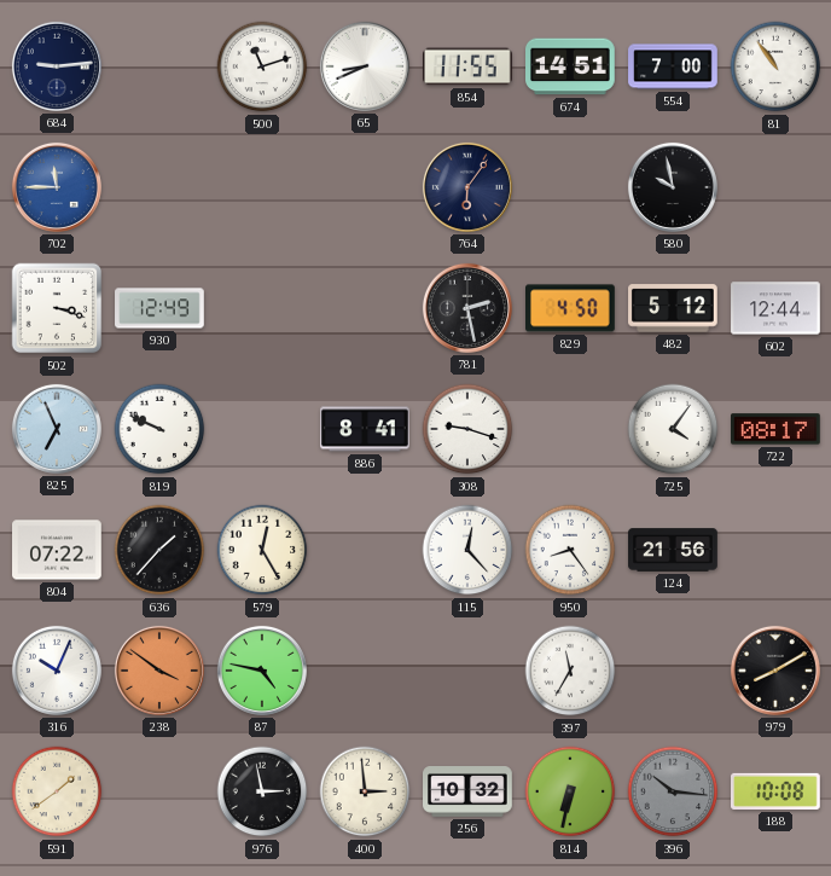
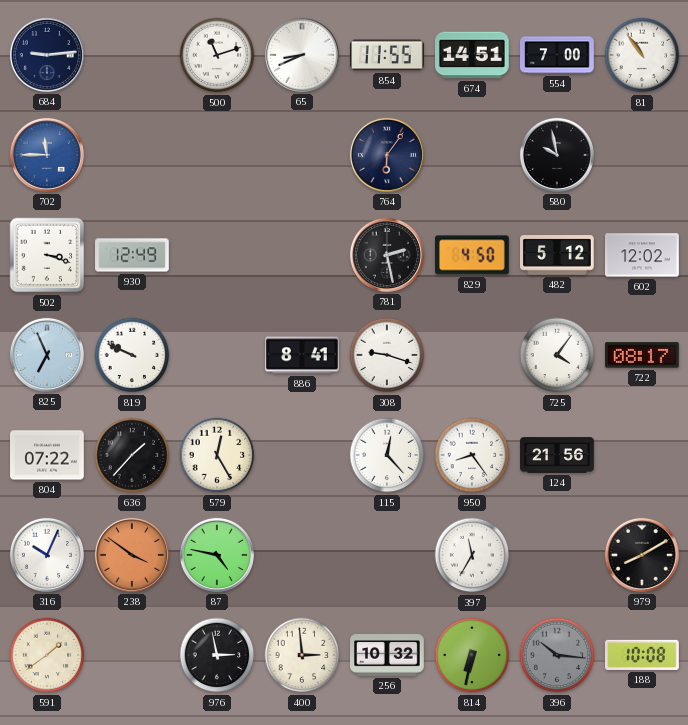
602: 12:44 -> 12:02
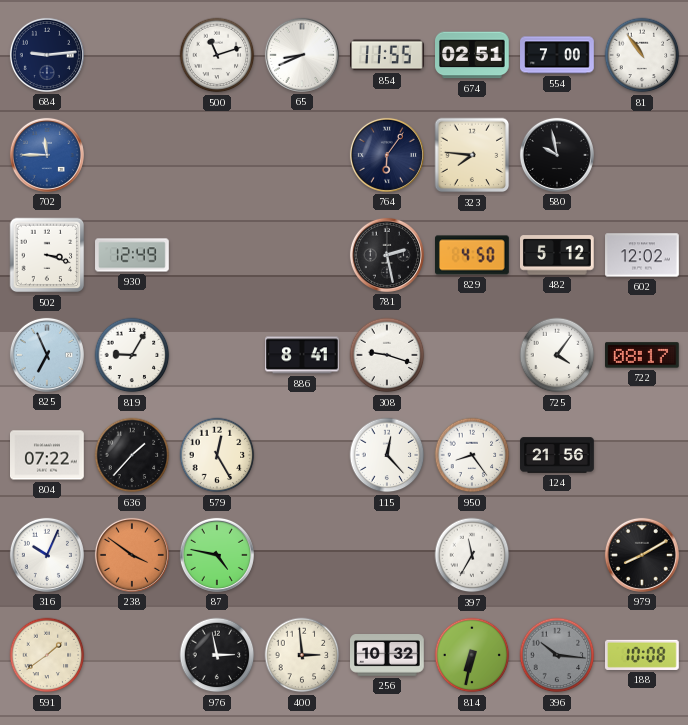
674: 14:51 -> 02:51
323: none -> 7:46
819: 9:49 -> 9:05
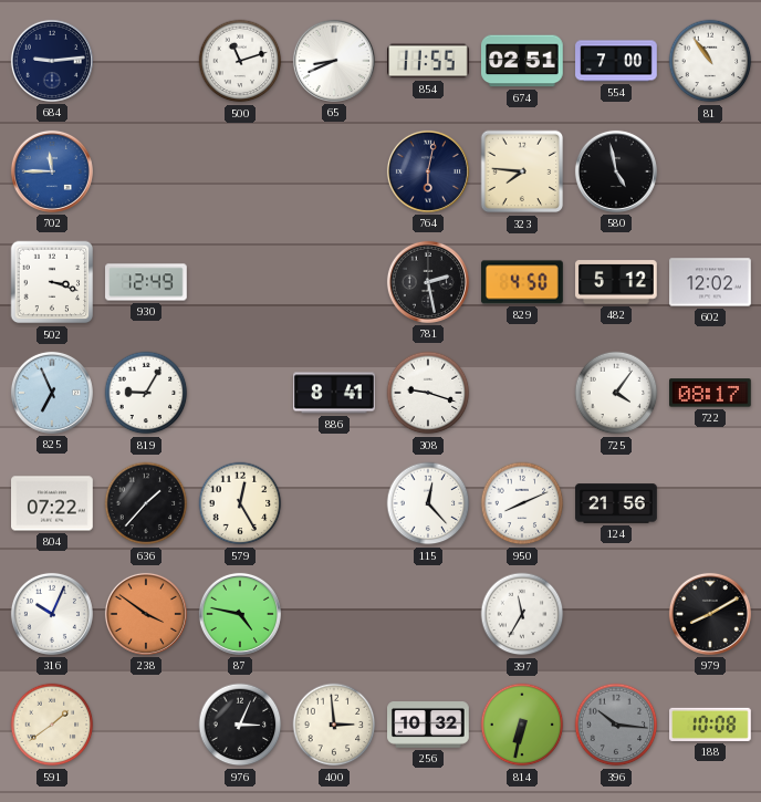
764: 6:06 -> 6:02
580: 9:58 -> 4:58
950: 8:24 -> 8:11
976: 2:58 -> 3:04
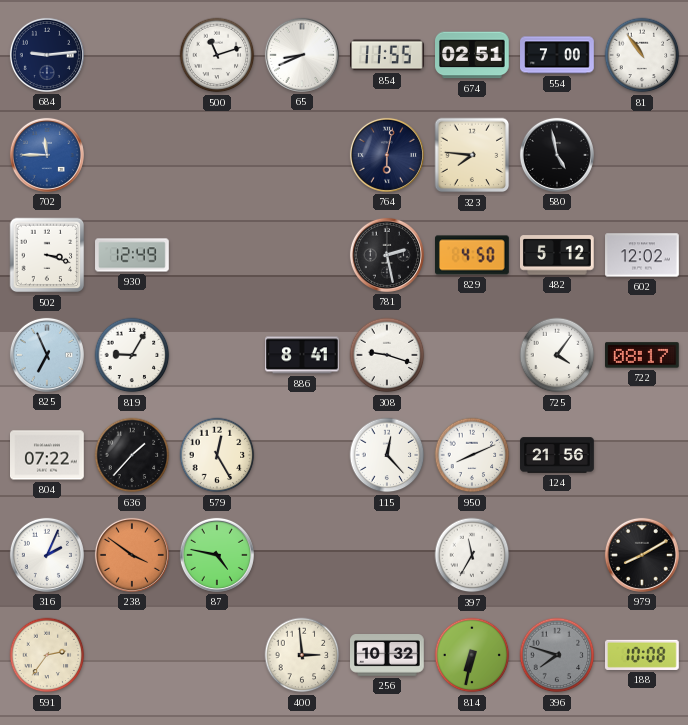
316: 10:04 -> 2:04
591: 1:39 -> 2:36
976: 3:04 -> none
396: 10:16 -> 7:48
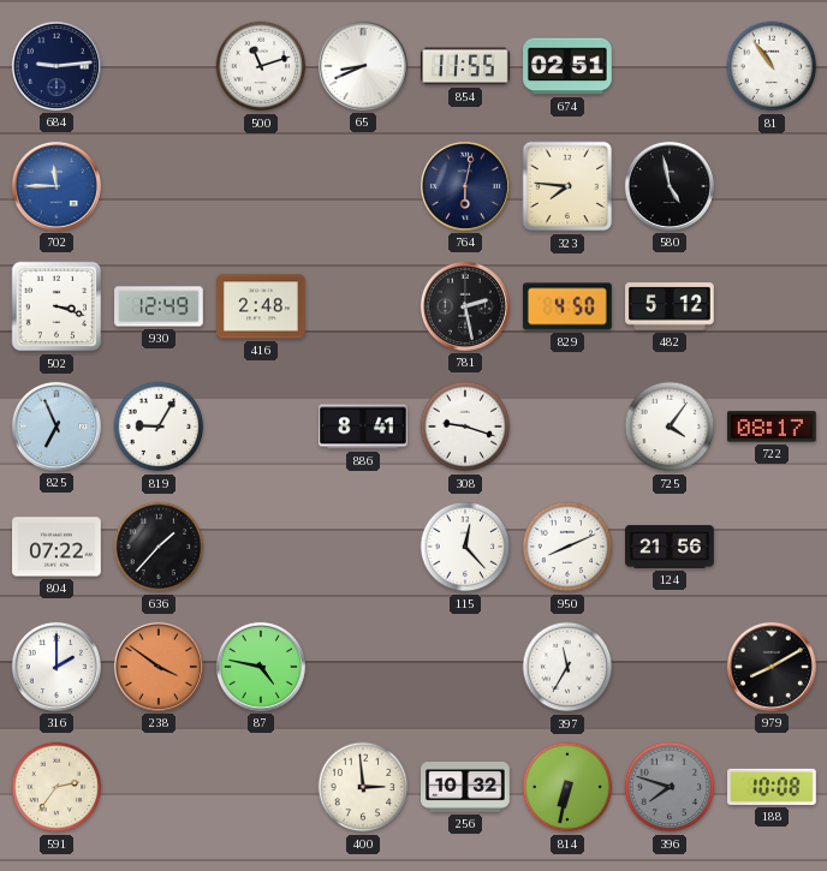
554: 7:00 -> none
416: none -> 2:48
602: 12:02 -> none
579: 12:25 -> none
316: 2:04 -> 2:00
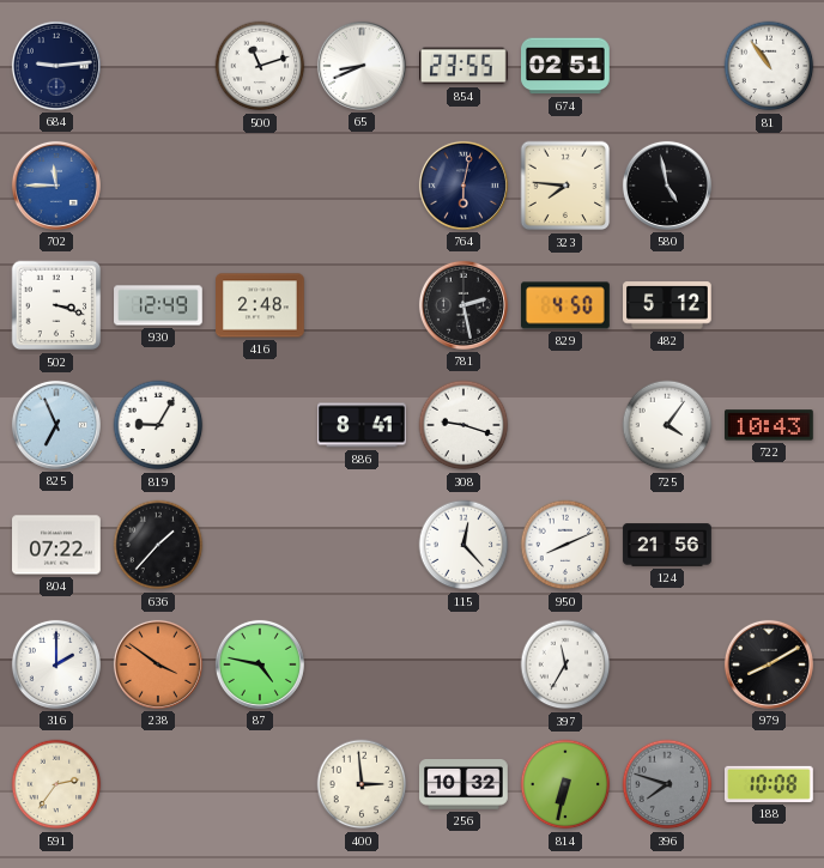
854: 11:55 -> 23:55
722: 08:17 -> 10:43
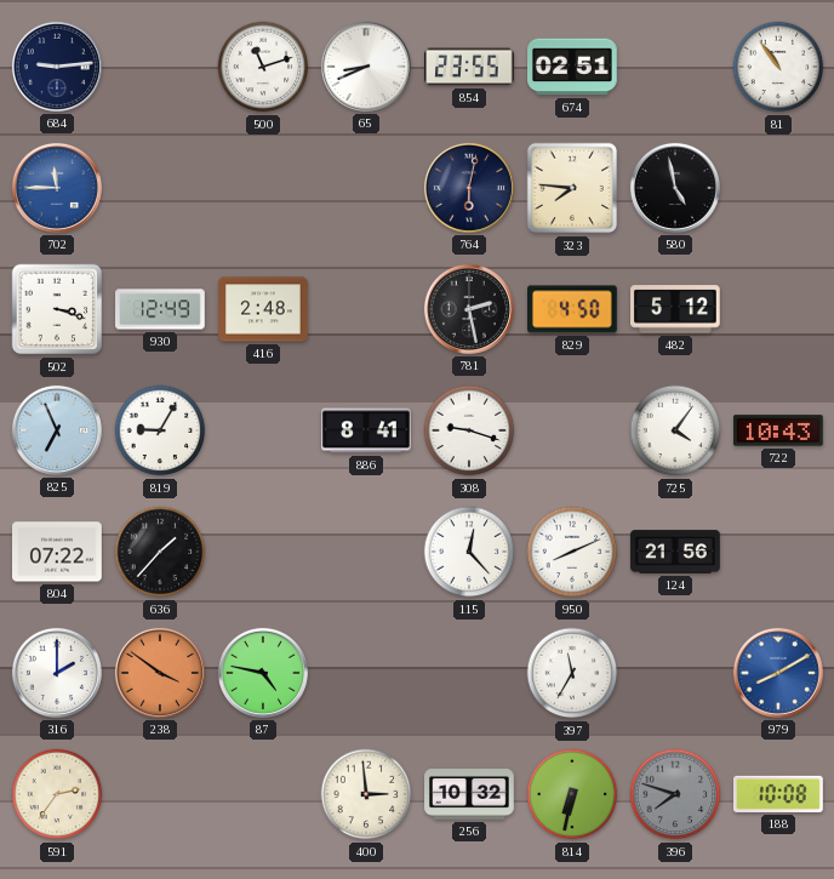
979 dial: black -> blue
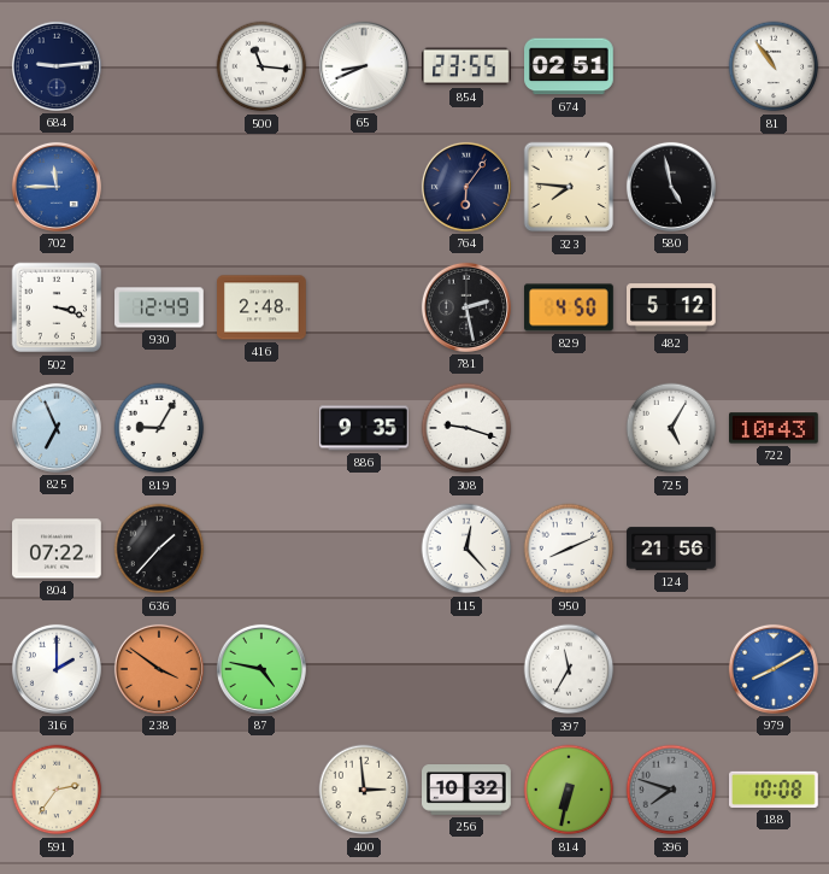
500: 11:12 -> 11:16
764: 6:02 -> 6:06
886: 8:41 -> 9:35
725: 4:06 -> 5:05
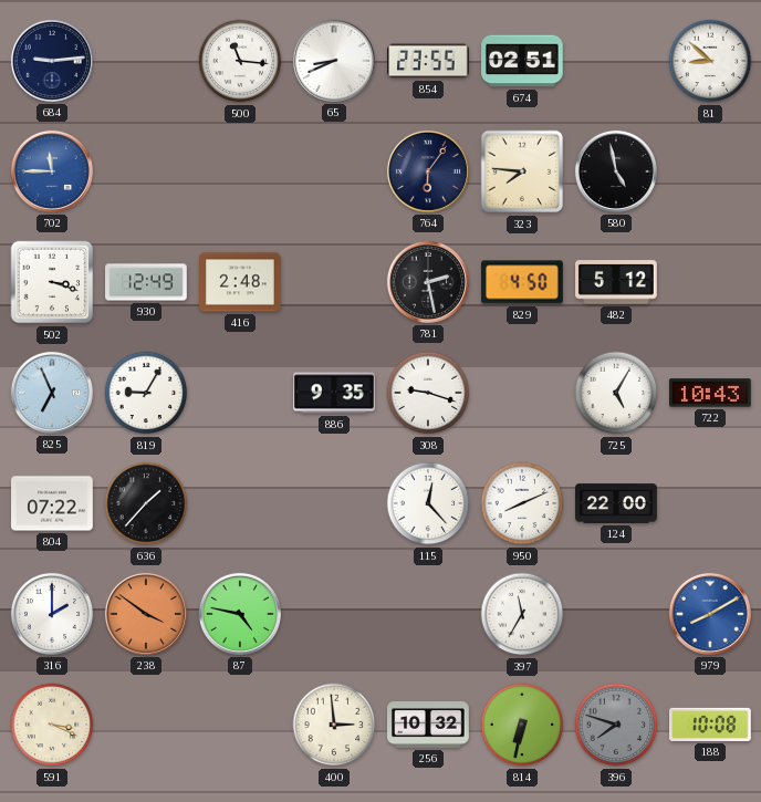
81: 10:54 -> 8:52
124: 21:56 -> 22:00
591: 2:36 -> 3:19
